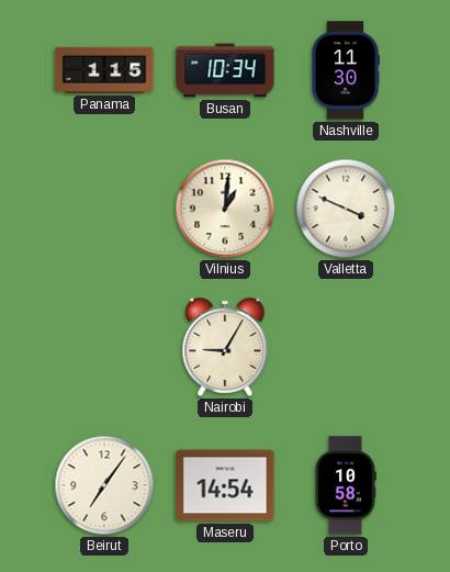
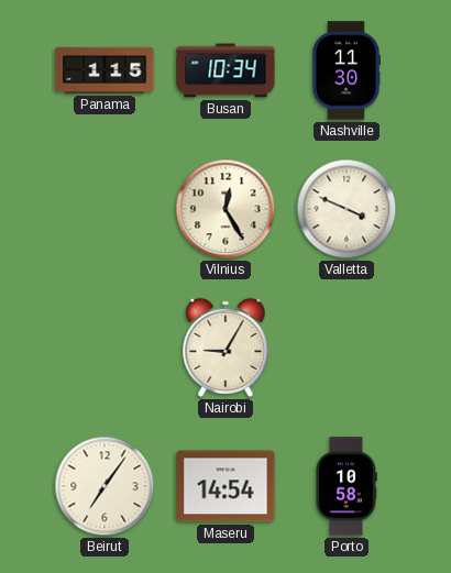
Vilnius: 1:01 -> 12:25
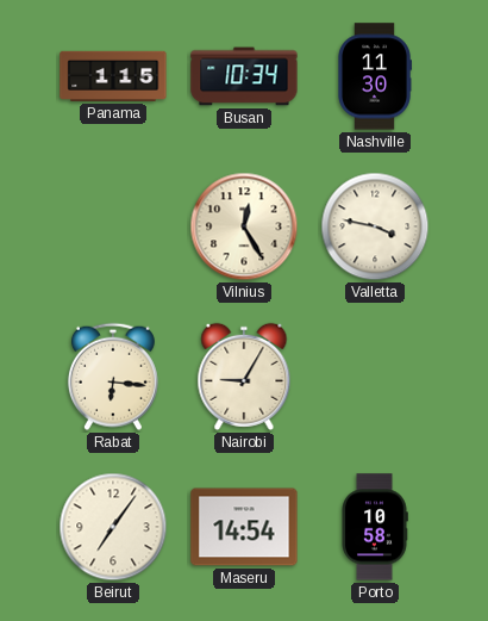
Valletta: 3:49 -> 3:47
Rabat: none -> 6:16
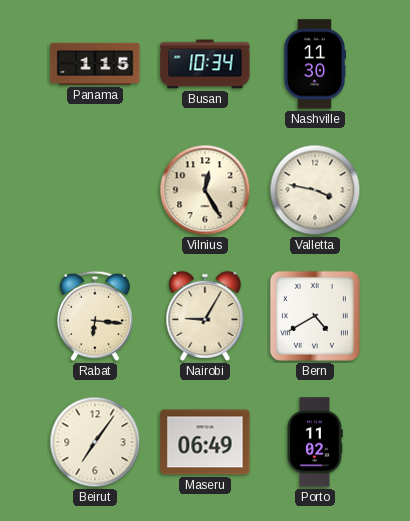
Bern: none -> 4:40
Maseru: 14:54 -> 06:49
Porto: 10:58 -> 11:02
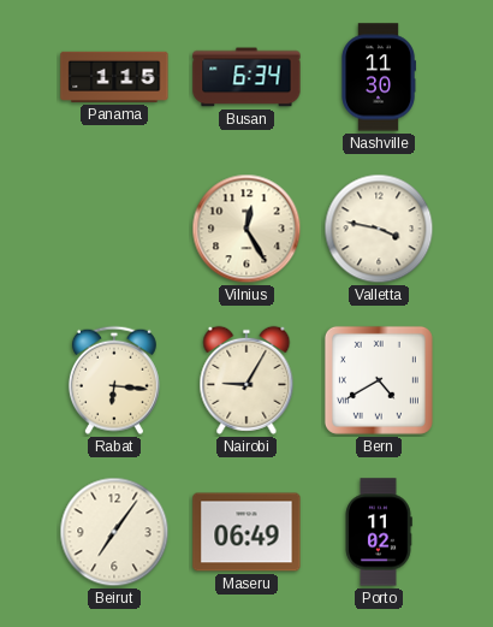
Busan: 10:34 -> 6:34
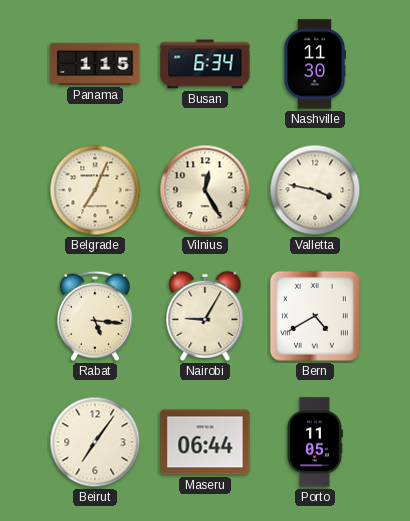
Belgrade: none -> 7:04
Rabat: 6:16 -> 5:16
Maseru: 06:49 -> 06:44
Porto: 11:02 -> 11:05
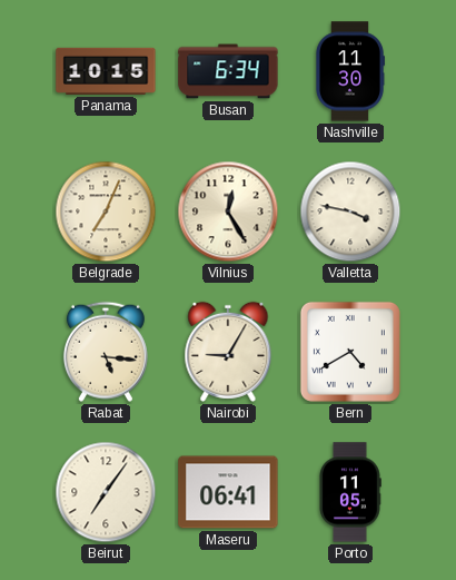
Panama: 1:15 -> 10:15
Maseru: 06:44 -> 06:41
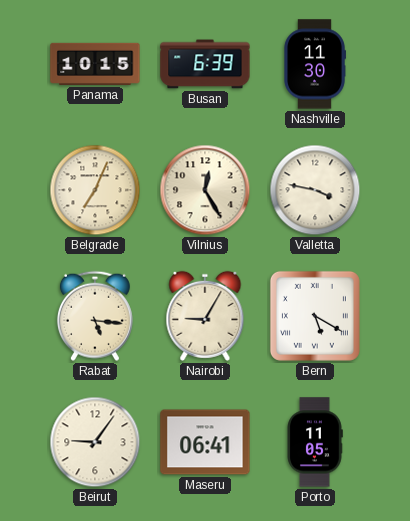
Busan: 6:34 -> 6:39
Bern: 4:40 -> 5:20
Beirut: 7:06 -> 9:06
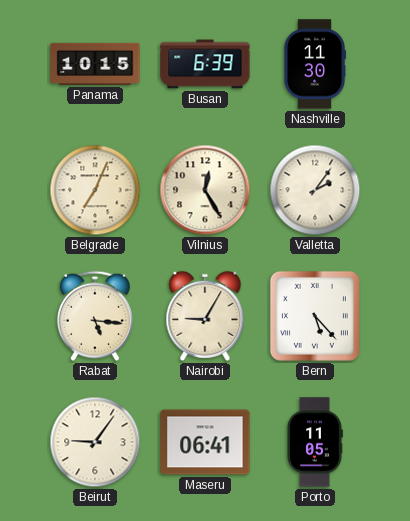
Valletta: 3:47 -> 2:06
Bern: 5:20 -> 5:23
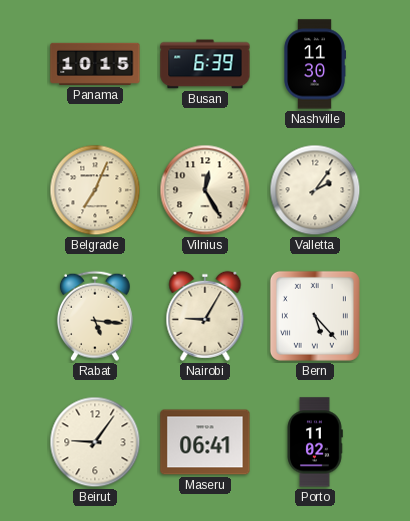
Porto: 11:05 -> 11:02
